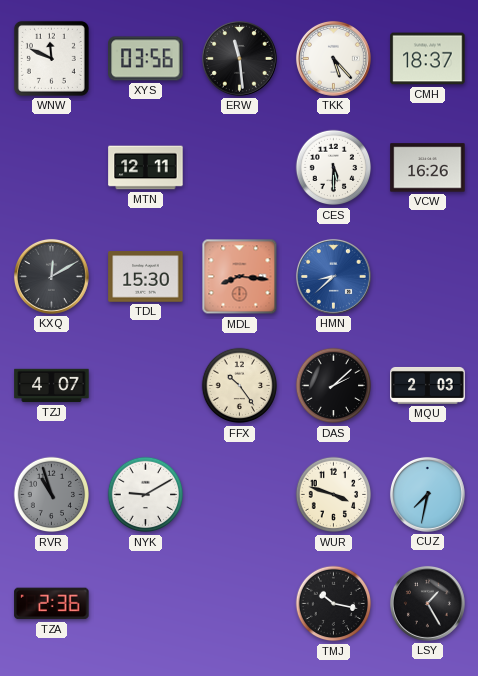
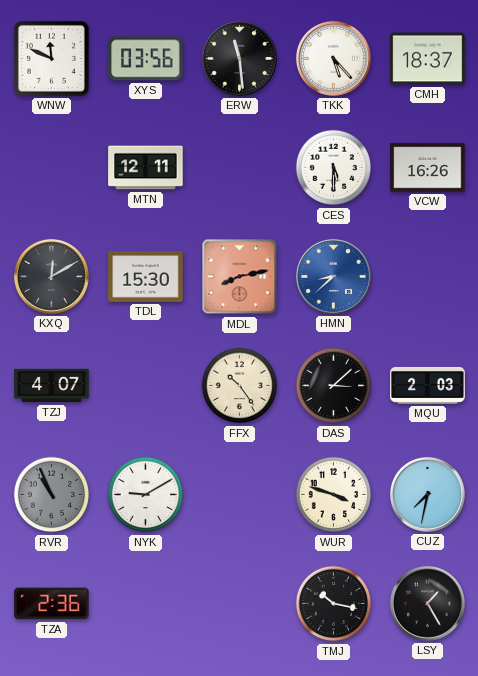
MDL: 8:16 -> 8:13
DAS: 2:08 -> 3:08
RVR: 10:57 -> 10:56
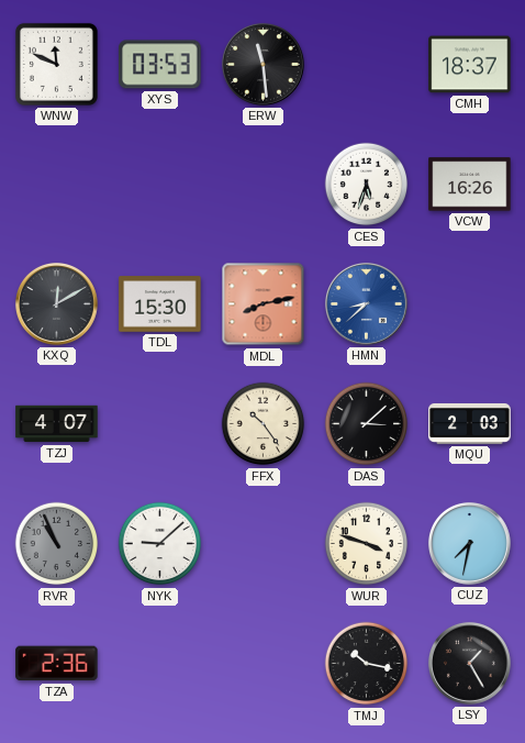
XYS: 03:56 -> 03:53
TKK: 5:23 -> none
MTN: 12:11 -> none
CES: 5:30 -> 5:33
NYK: 9:10 -> 9:08
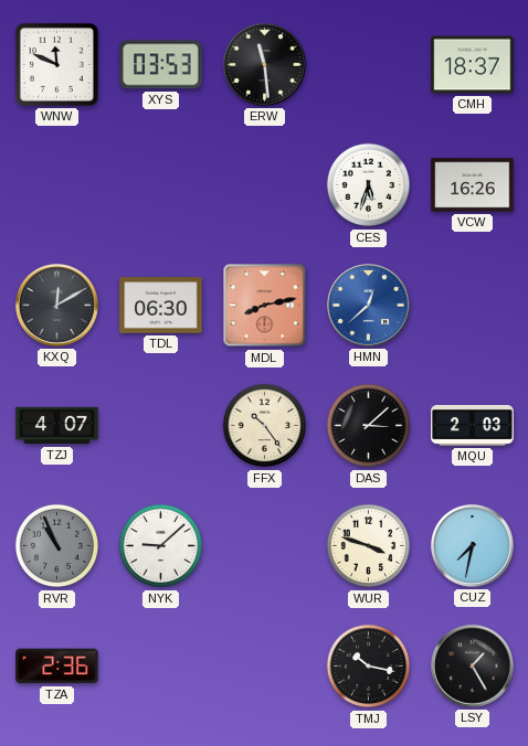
TDL: 15:30 -> 06:30
HMN: 8:38 -> 12:38
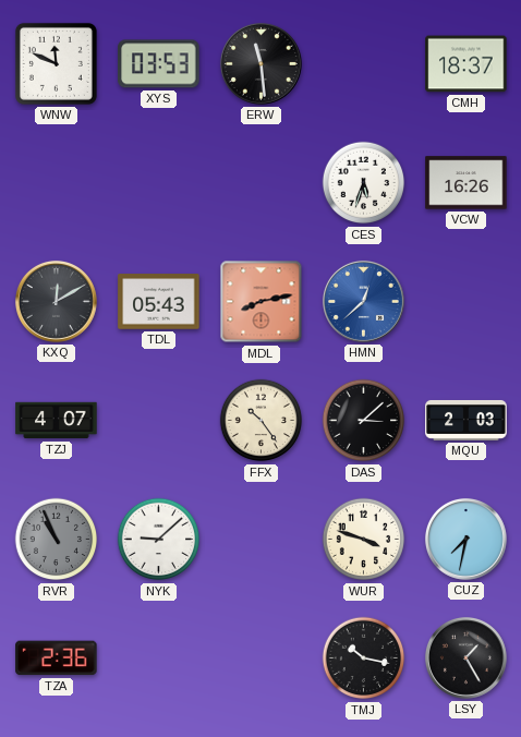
TDL: 06:30 -> 05:43
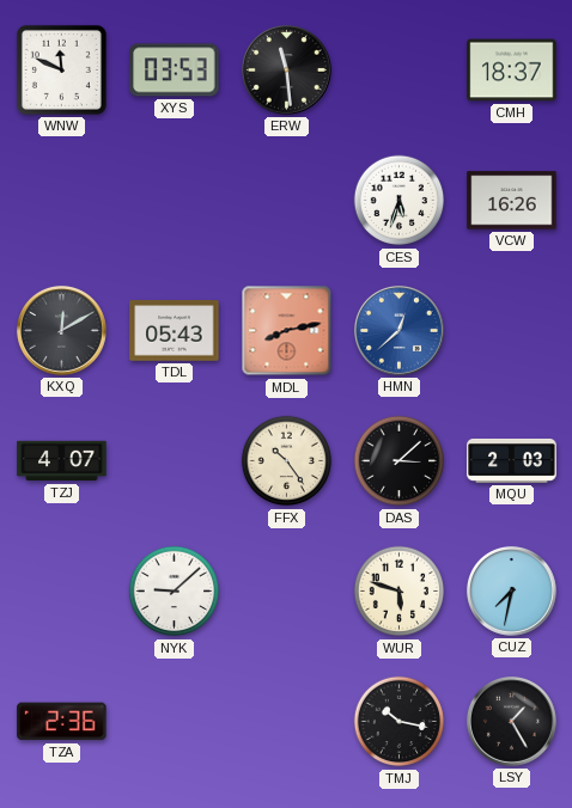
RVR: 10:56 -> none
WUR: 3:48 -> 5:48
